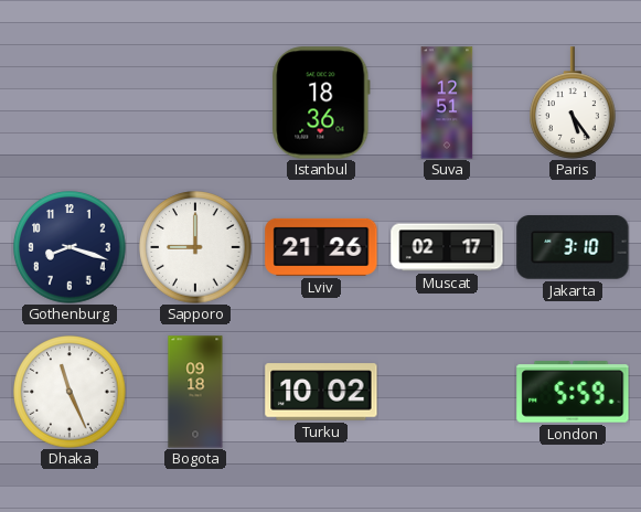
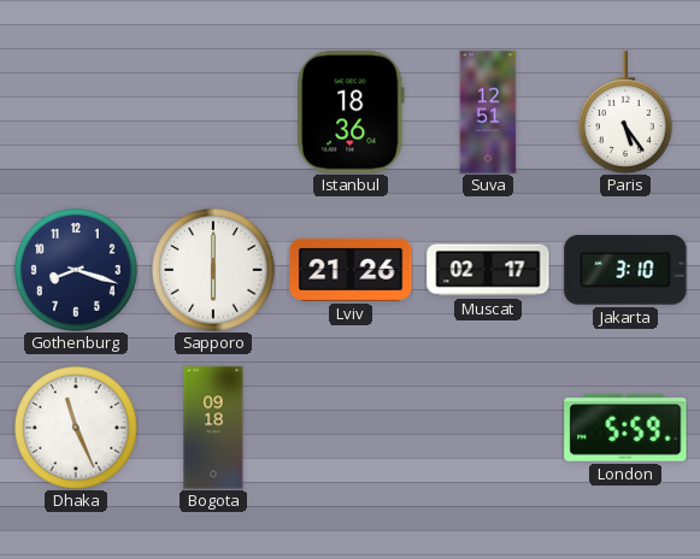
Sapporo: 9:00 -> 6:00
Turku: 10:02 -> none
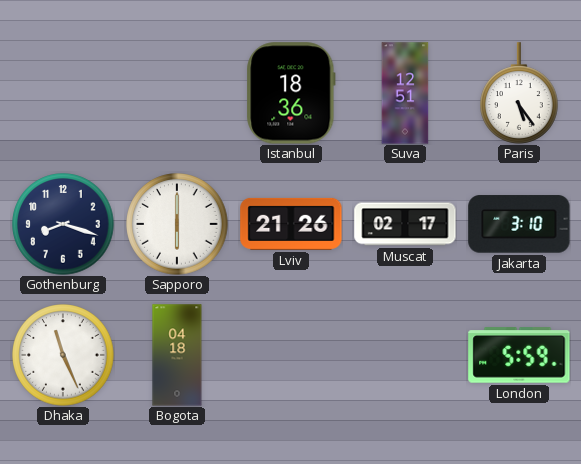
Bogota: 09:18 -> 04:18
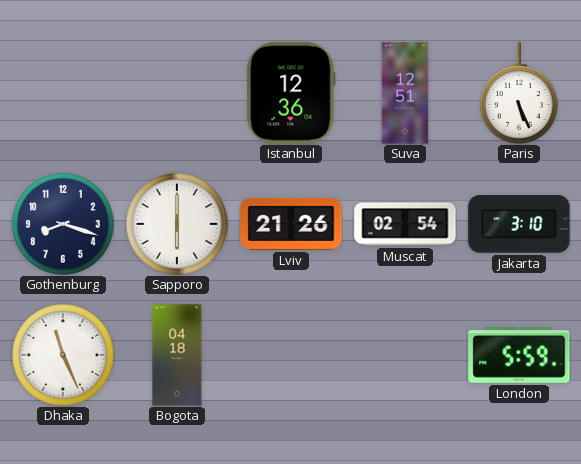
Istanbul: 18:36 -> 12:36
Paris: 5:24 -> 5:26
Muscat: 02:17 -> 02:54
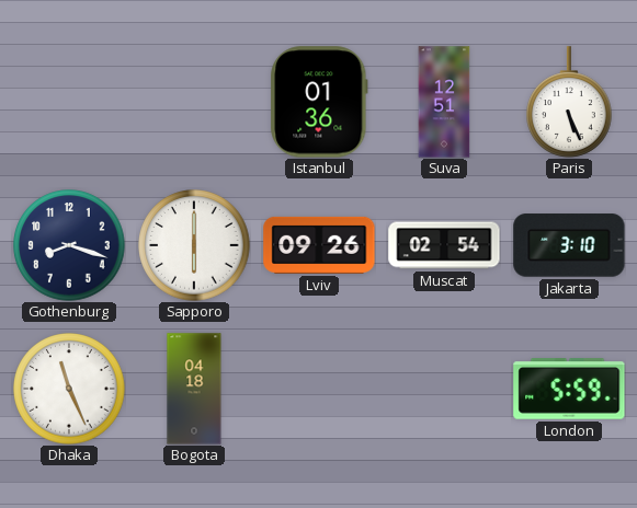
Istanbul: 12:36 -> 01:36
Lviv: 21:26 -> 09:26
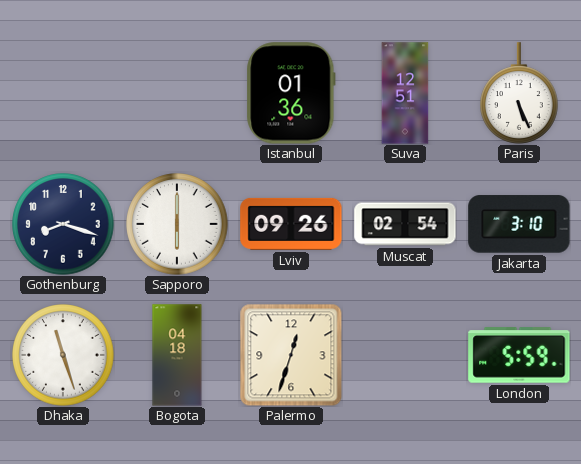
Dhaka: 11:26 -> 11:27
Palermo: none -> 12:33
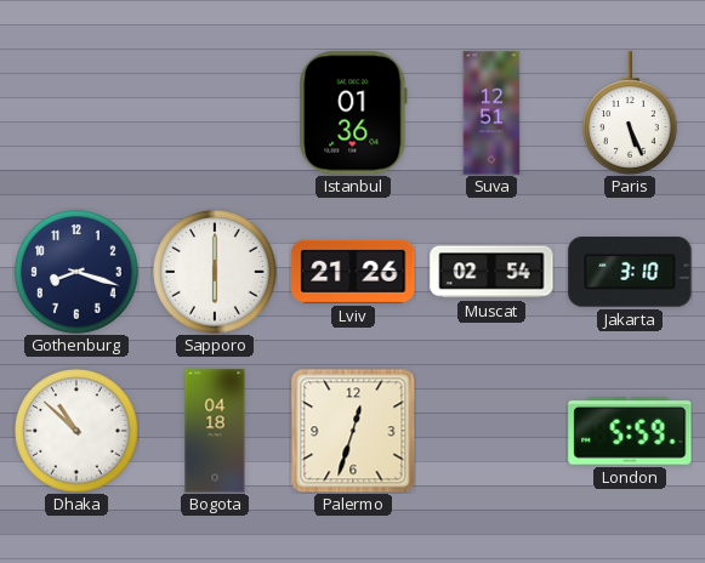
Lviv: 09:26 -> 21:26
Dhaka: 11:27 -> 10:52
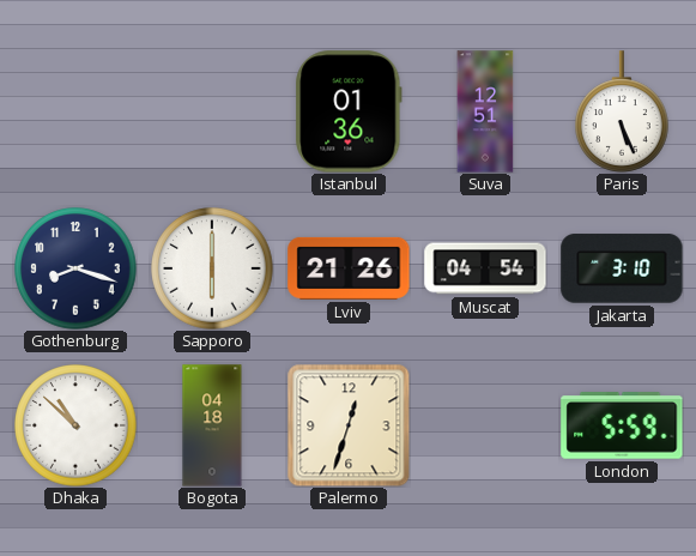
Muscat: 02:54 -> 04:54
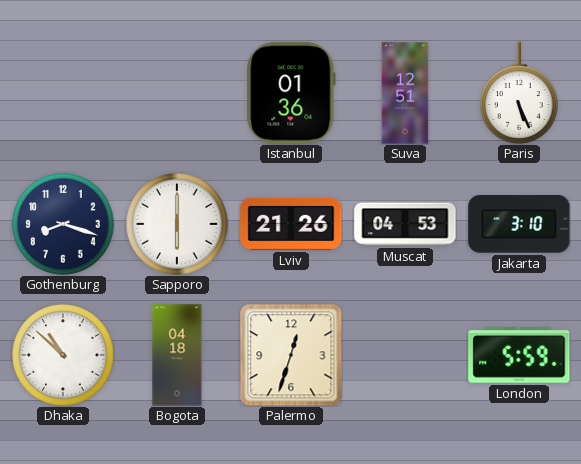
Muscat: 04:54 -> 04:53
